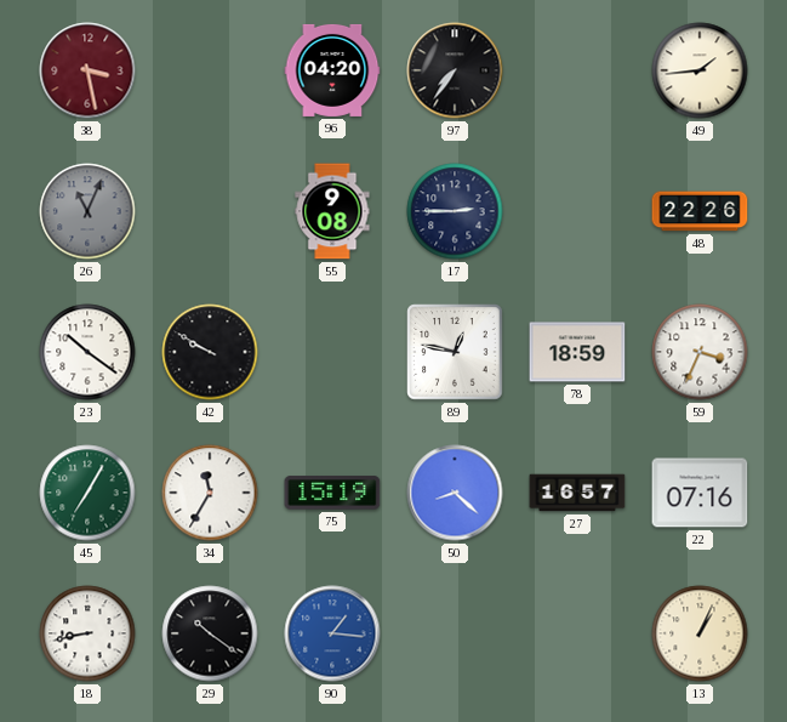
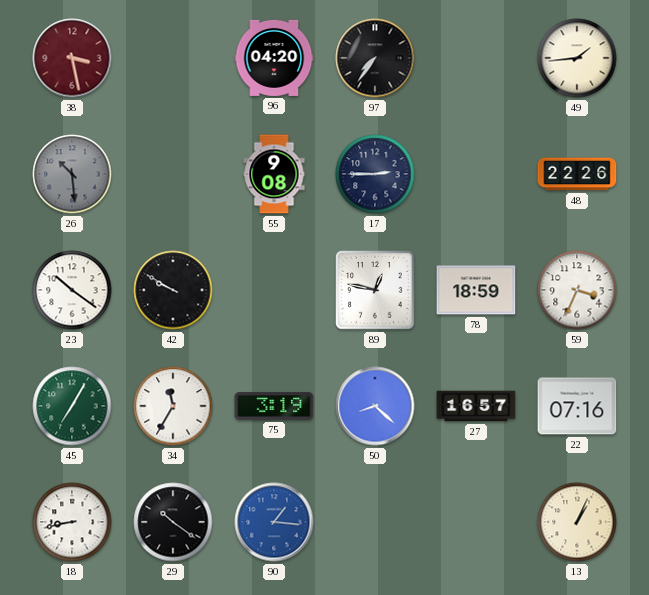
26: 11:04 -> 10:29
75: 15:19 -> 3:19
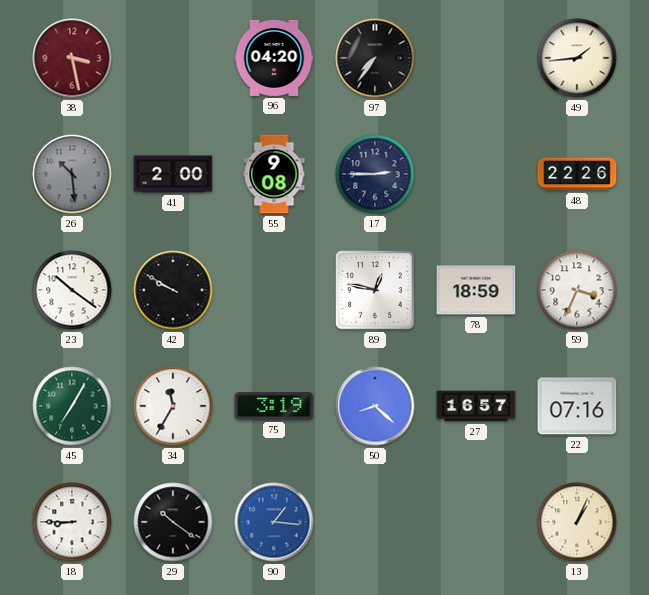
41: none -> 2:00
18: 8:43 -> 8:45
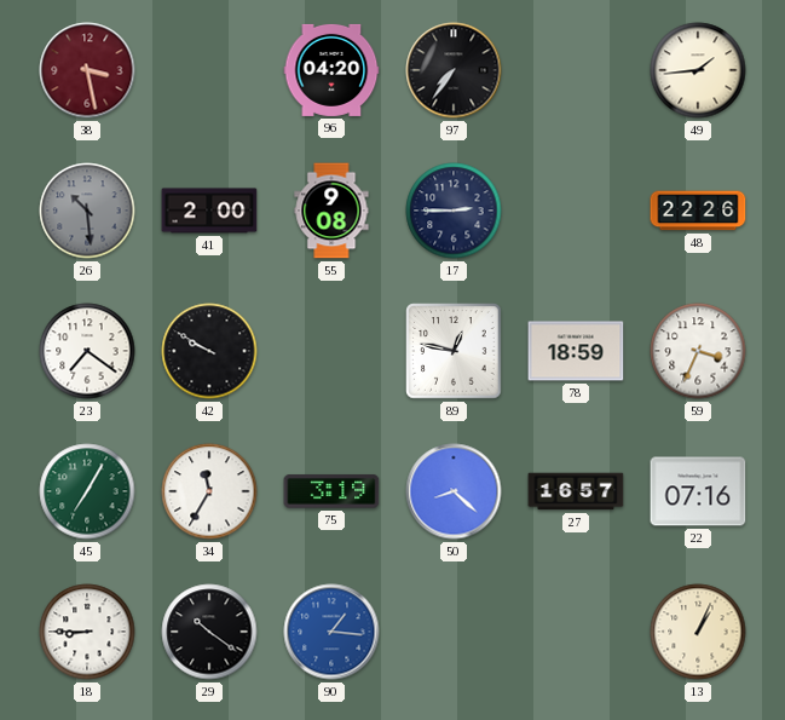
23: 10:21 -> 7:21
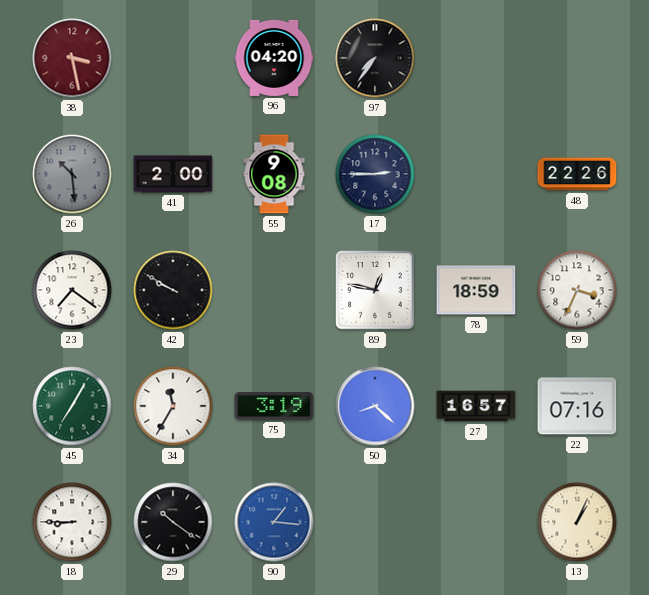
49: 1:44 -> none
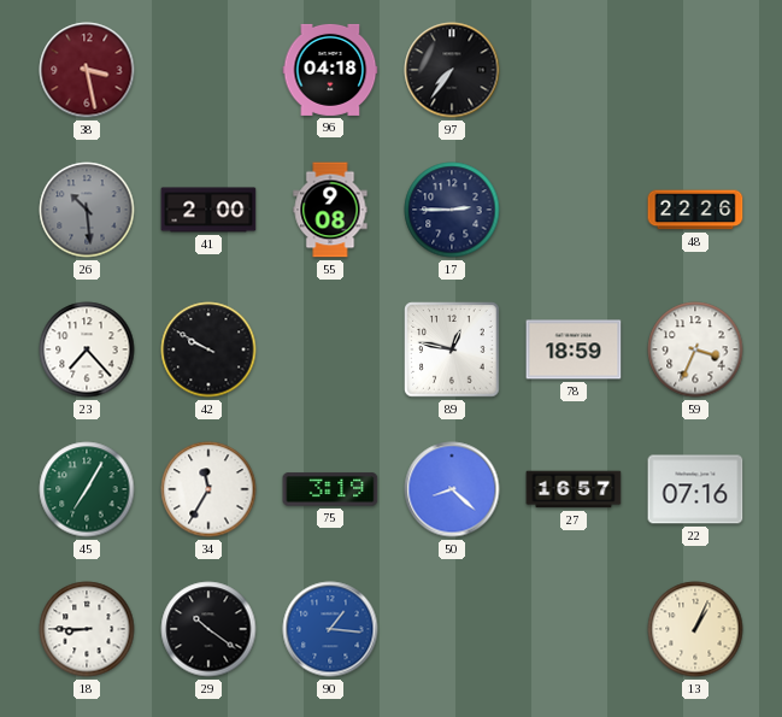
96: 04:20 -> 04:18
23: 7:21 -> 7:23
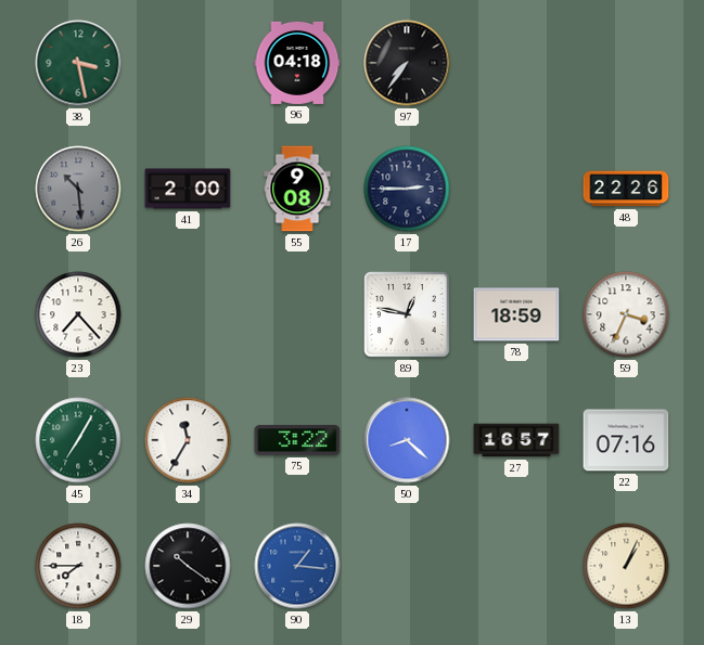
38 dial: burgundy -> green
42: 9:50 -> none
75: 3:19 -> 3:22
18: 8:45 -> 7:45
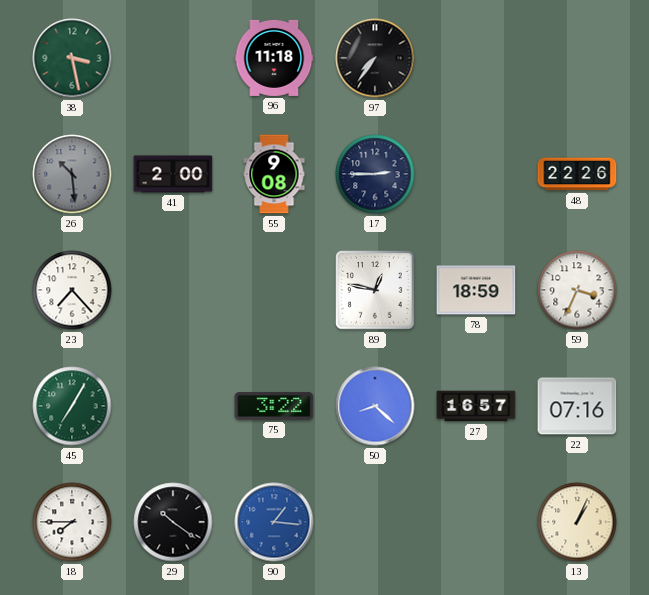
96: 04:18 -> 11:18
34: 11:35 -> none
